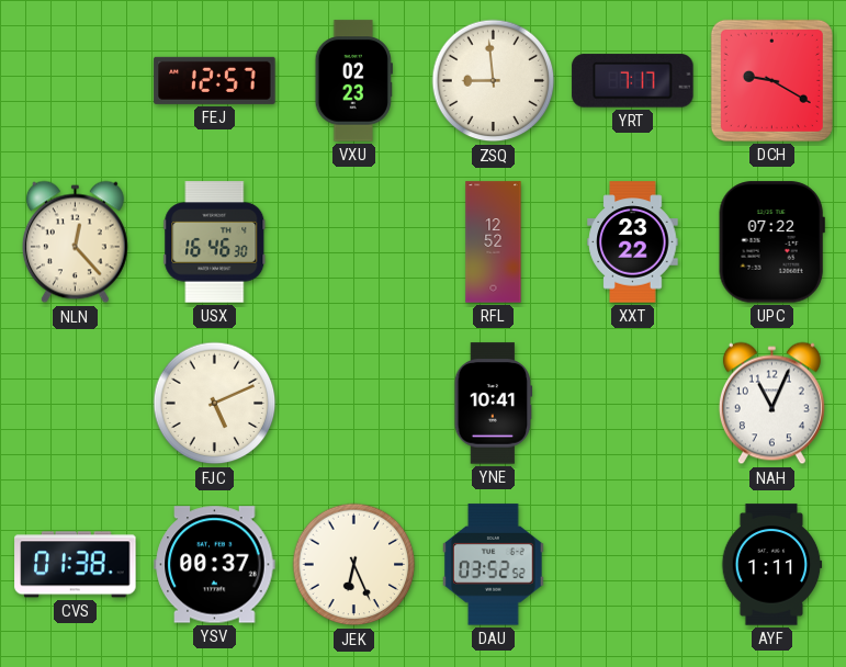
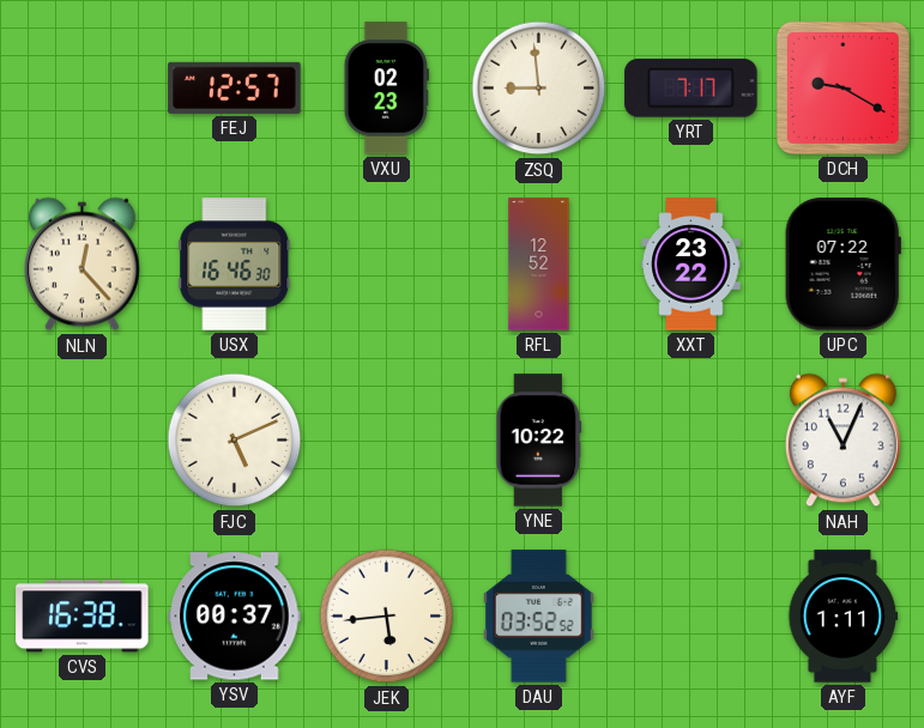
YNE: 10:41 -> 10:22
CVS: 01:38 -> 16:38
JEK: 6:26 -> 5:44
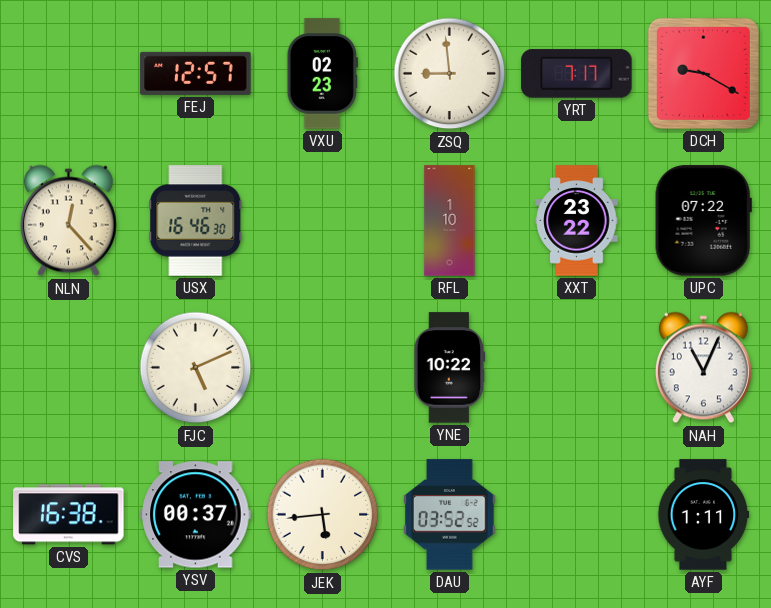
RFL: 12:52 -> 1:10
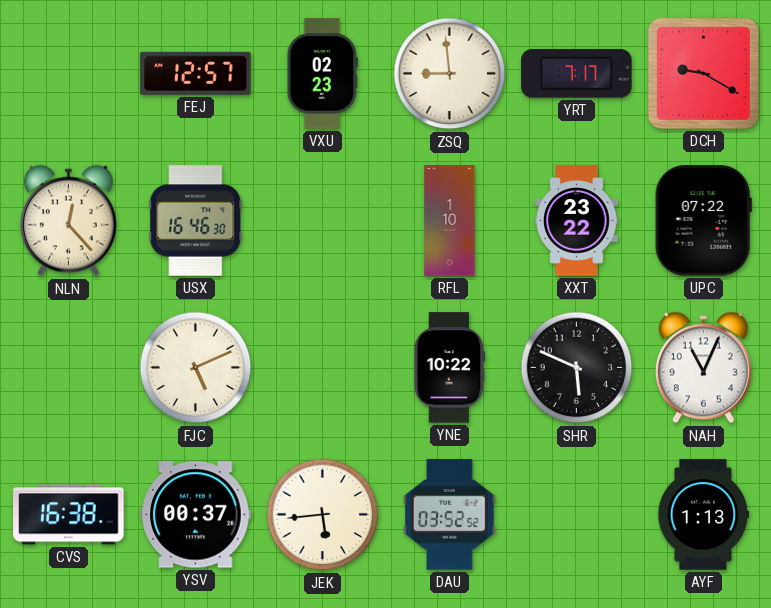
SHR: none -> 5:49
AYF: 1:11 -> 1:13
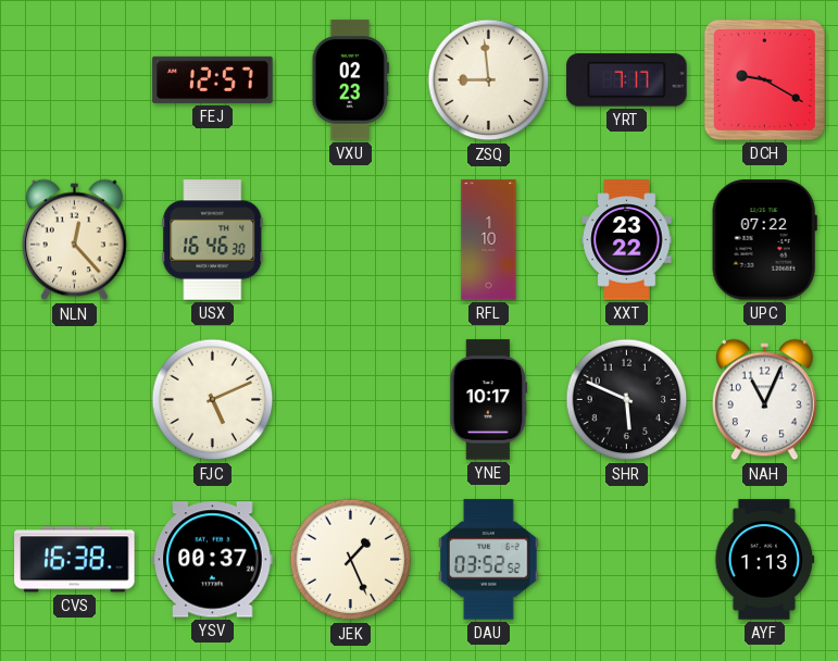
YNE: 10:22 -> 10:17
JEK: 5:44 -> 1:26
